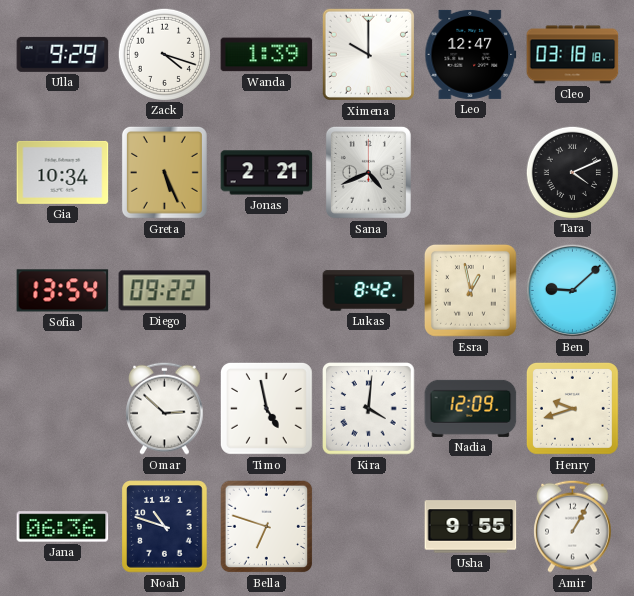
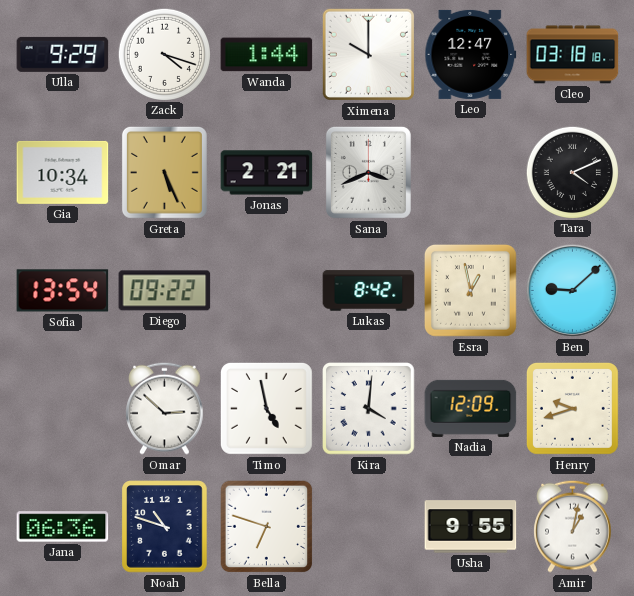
Wanda: 1:39 -> 1:44
Sana: 4:41 -> 3:41
Amir: 1:05 -> 1:02
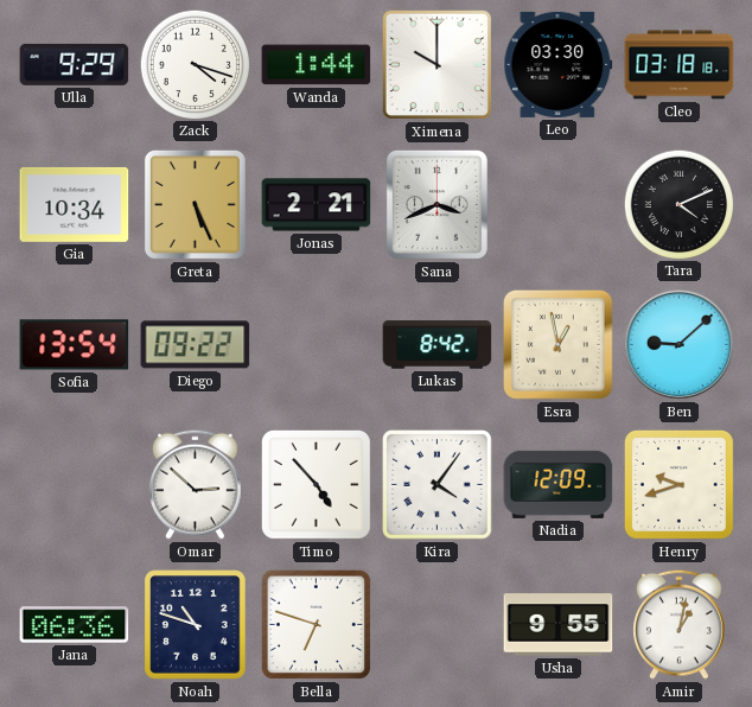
Leo: 12:47 -> 03:30
Timo: 4:58 -> 4:53
Kira: 4:01 -> 4:06
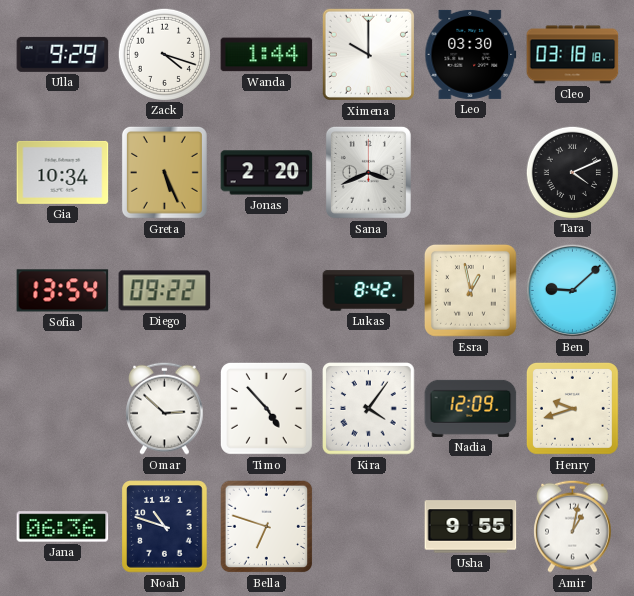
Jonas: 2:21 -> 2:20
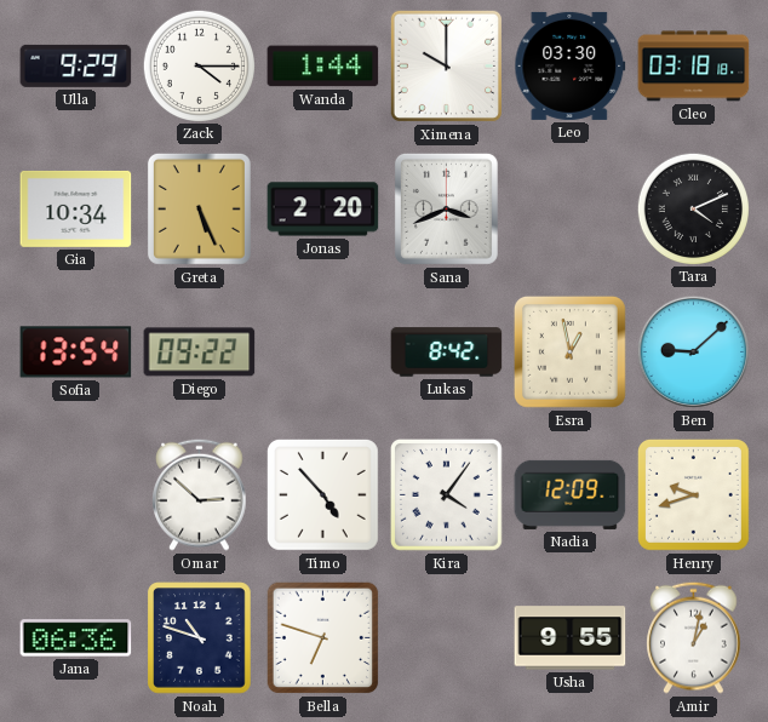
Zack: 4:18 -> 4:15
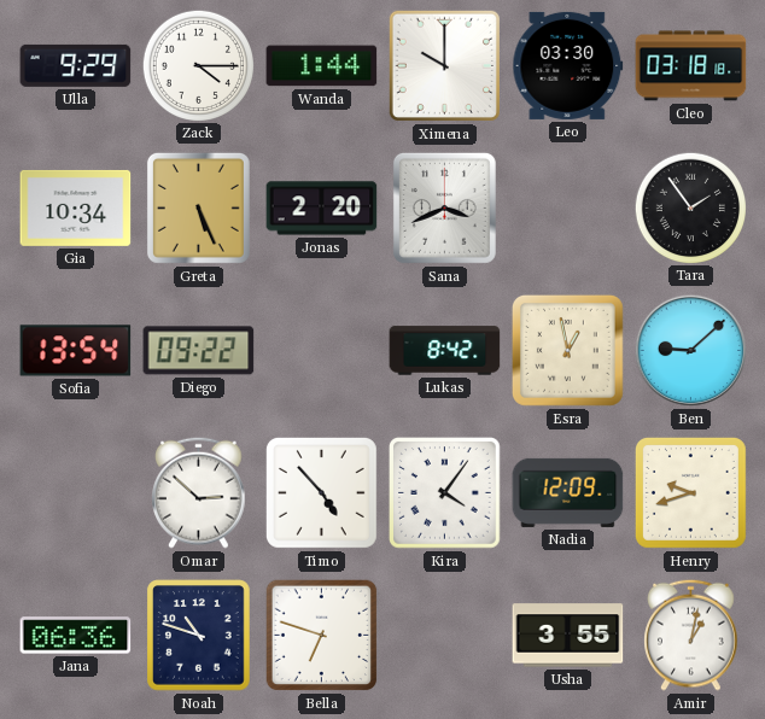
Tara: 4:11 -> 1:54
Usha: 9:55 -> 3:55
